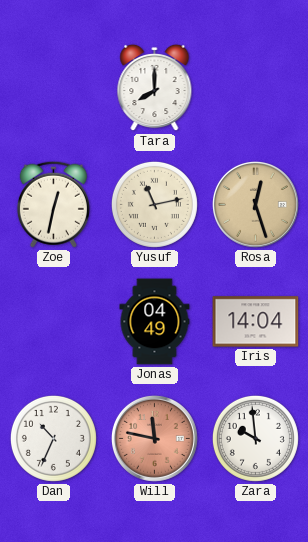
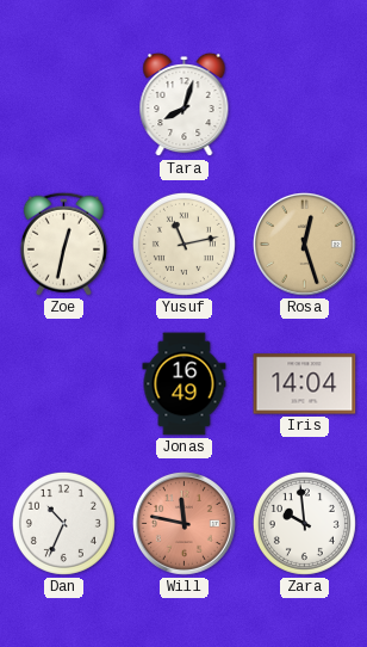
Tara: 8:00 -> 8:03
Jonas: 04:49 -> 16:49
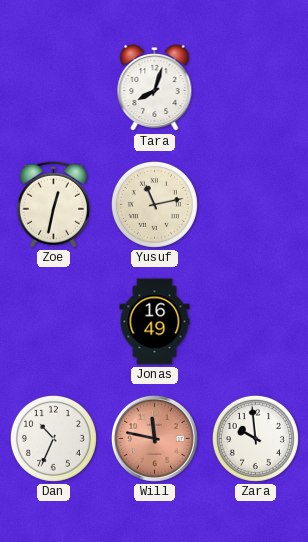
Rosa: 12:27 -> none
Iris: 14:04 -> none
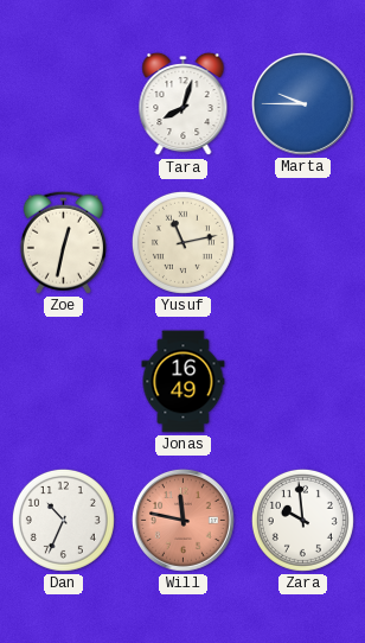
Marta: none -> 9:45
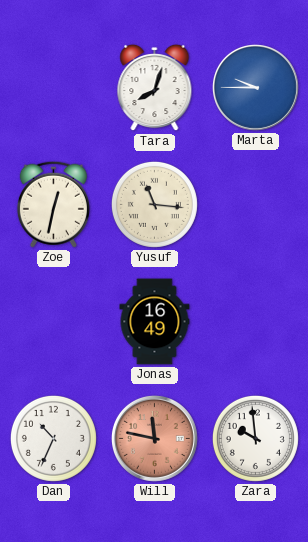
Yusuf: 11:13 -> 11:16
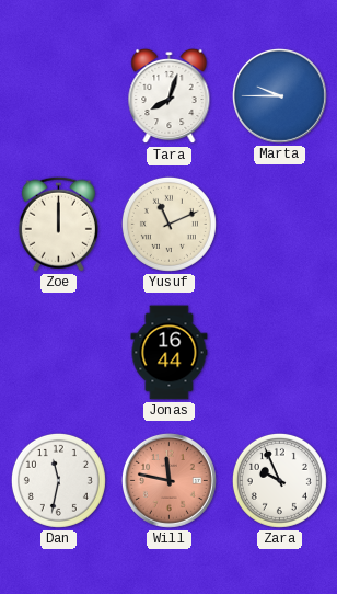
Zoe: 12:32 -> 12:00
Yusuf: 11:16 -> 11:11
Jonas: 16:49 -> 16:44
Dan: 10:34 -> 11:32
Zara: 9:59 -> 9:56
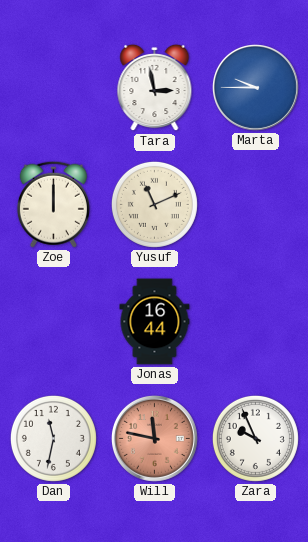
Tara: 8:03 -> 2:58
